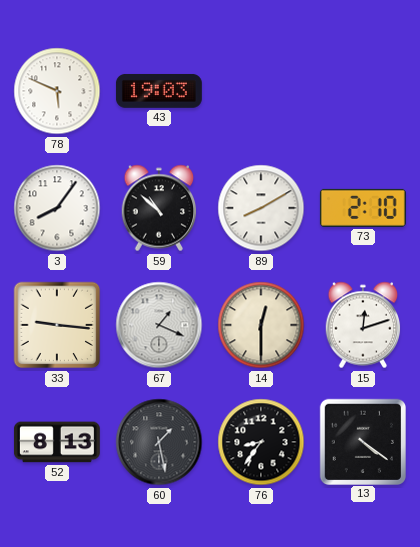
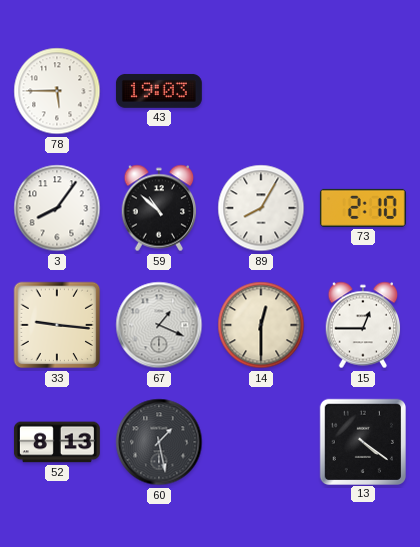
78: 5:49 -> 5:45
89: 8:10 -> 8:05
15: 12:12 -> 12:45
76: 8:36 -> none
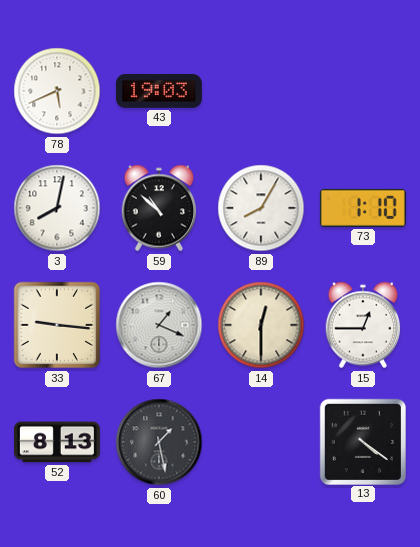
78: 5:45 -> 5:41
3: 8:06 -> 8:02
73: 2:10 -> 1:10
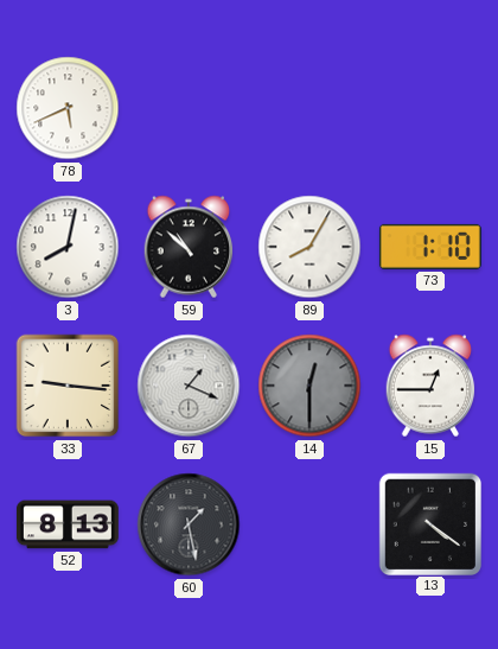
43: 19:03 -> none
14 dial: cream -> grey
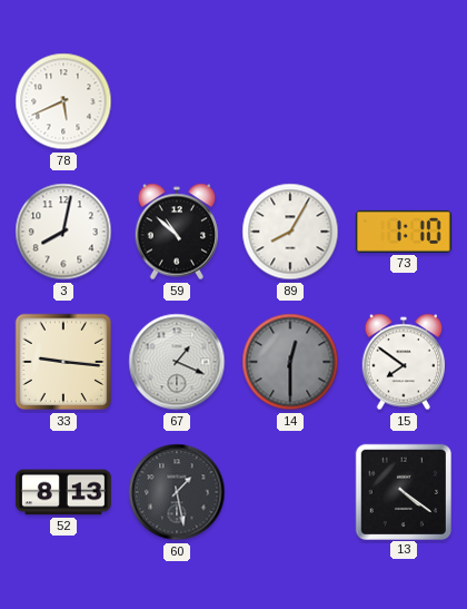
15: 12:45 -> 7:51
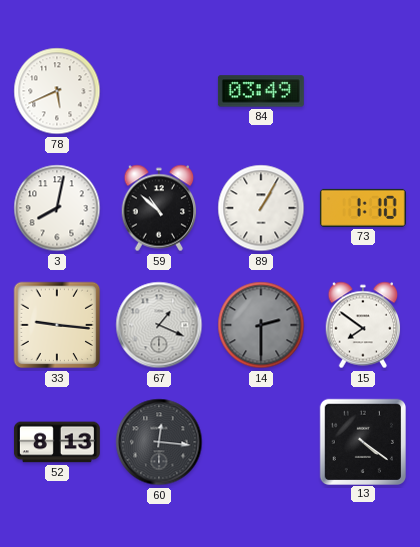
84: none -> 03:49
89: 8:05 -> 1:05
14: 12:30 -> 2:30
60: 1:28 -> 12:16
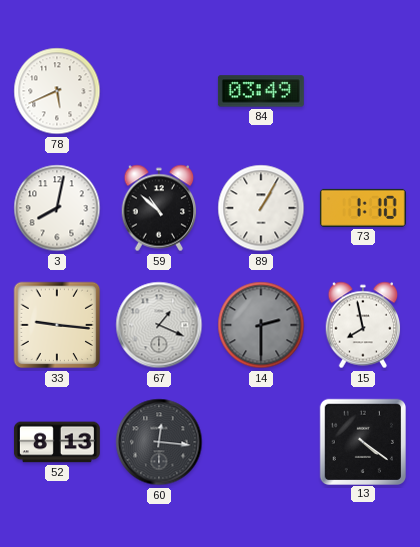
15: 7:51 -> 7:58
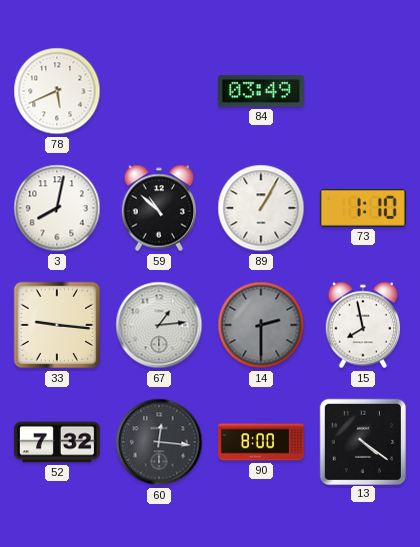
67: 1:19 -> 1:14
52: 8:13 -> 7:32
90: none -> 8:00
